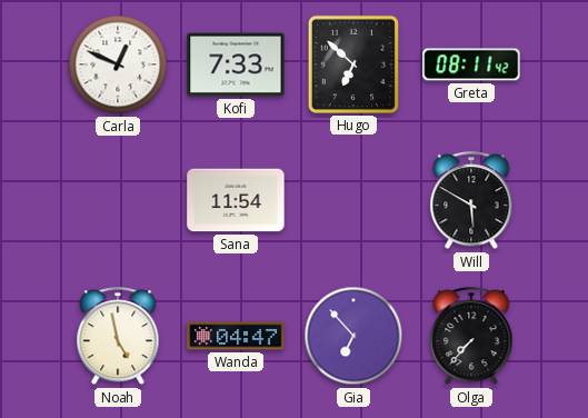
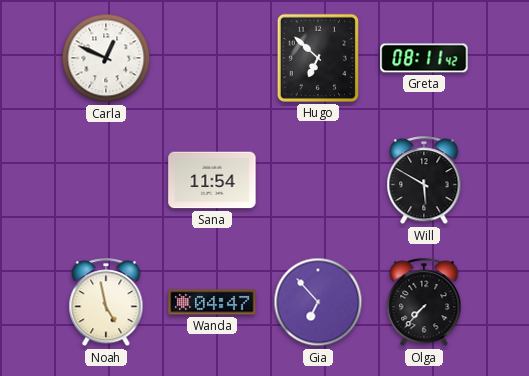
Kofi: 7:33 -> none
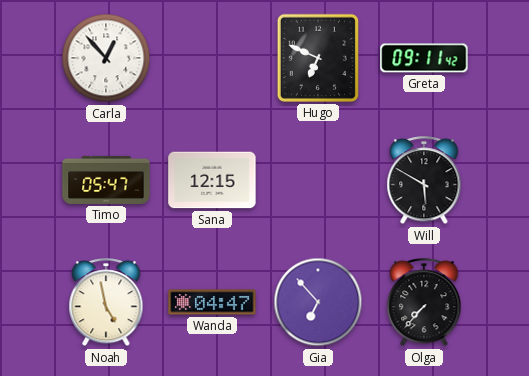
Carla: 12:49 -> 12:53
Hugo: 6:52 -> 6:49
Greta: 08:11 -> 09:11
Timo: none -> 05:47
Sana: 11:54 -> 12:15
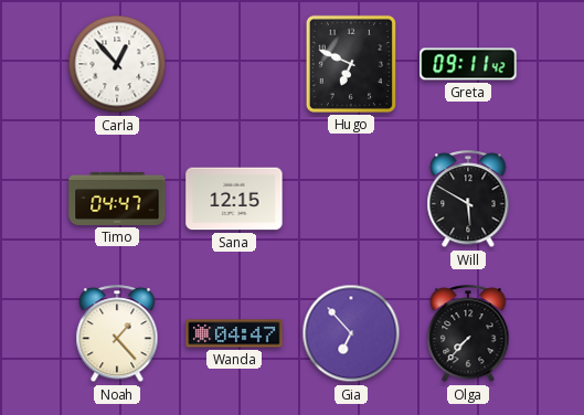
Timo: 05:47 -> 04:47
Noah: 4:58 -> 1:23
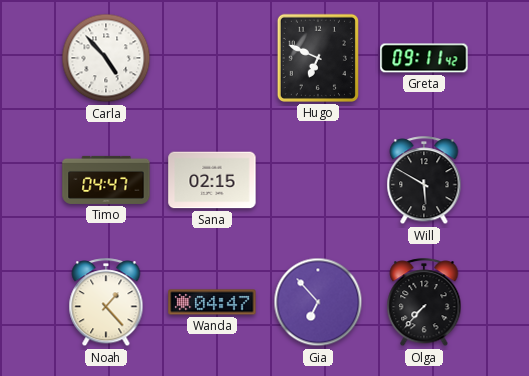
Carla: 12:53 -> 4:53
Sana: 12:15 -> 02:15
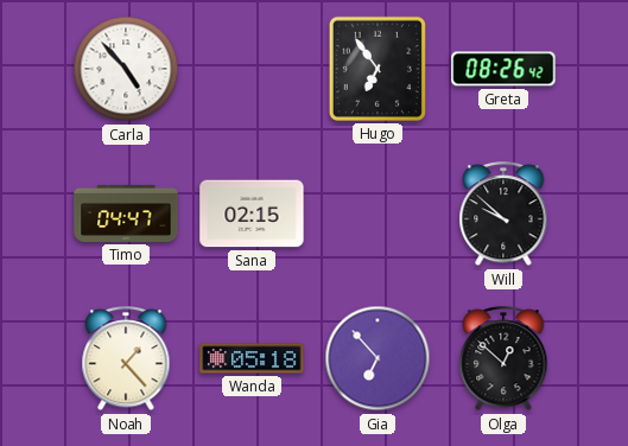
Hugo: 6:49 -> 6:54
Greta: 09:11 -> 08:26
Will: 5:50 -> 9:52
Wanda: 04:47 -> 05:18
Olga: 7:37 -> 12:52
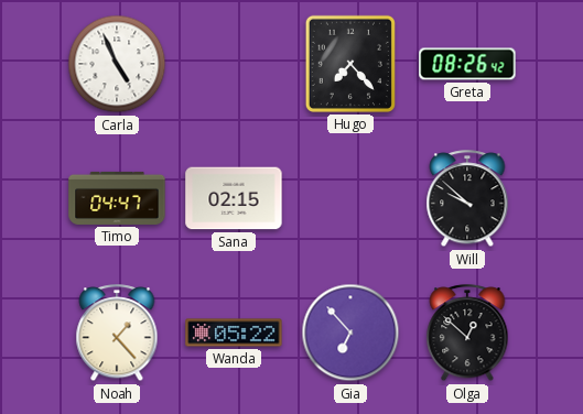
Carla: 4:53 -> 4:56
Hugo: 6:54 -> 7:23
Wanda: 05:18 -> 05:22
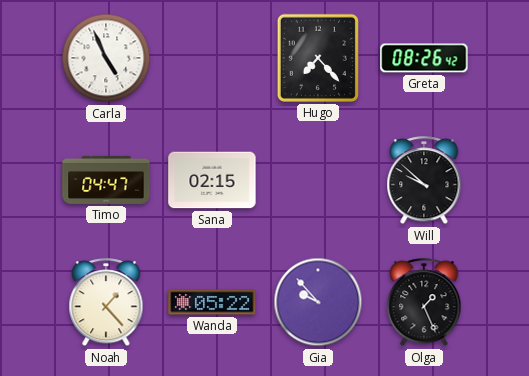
Gia: 6:53 -> 9:53
Olga: 12:52 -> 1:26
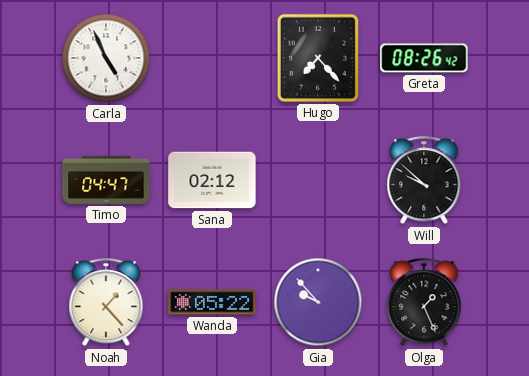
Sana: 02:15 -> 02:12
